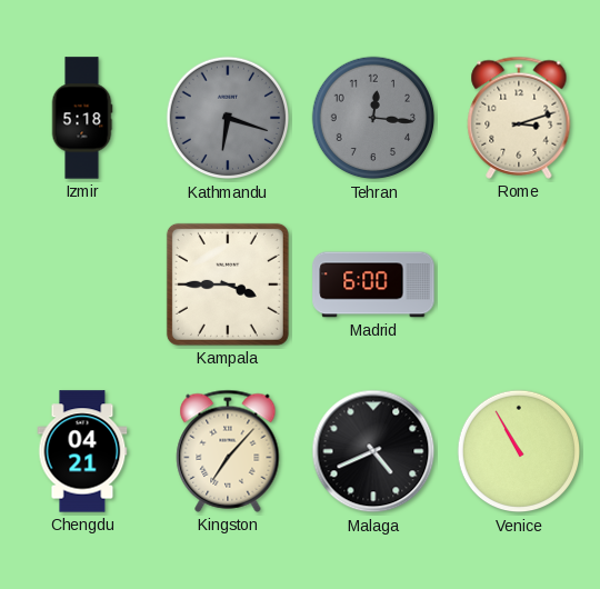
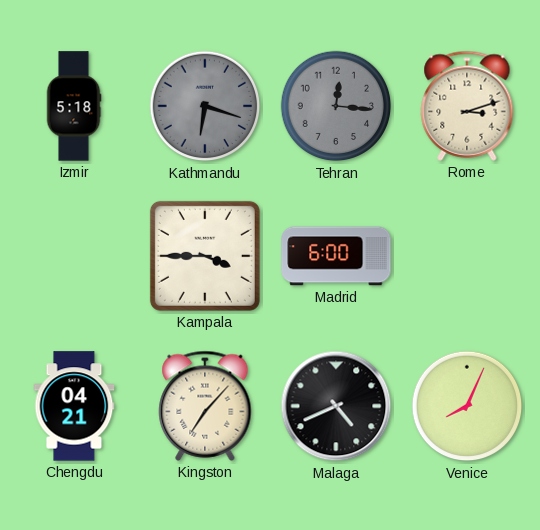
Venice: 10:55 -> 8:04
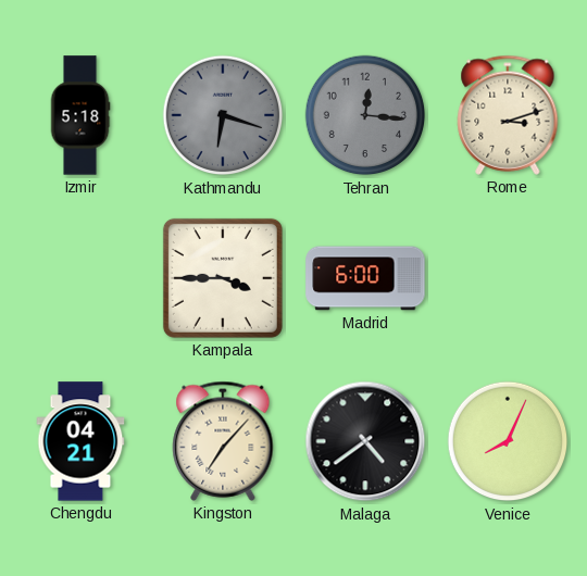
Malaga: 4:41 -> 4:39
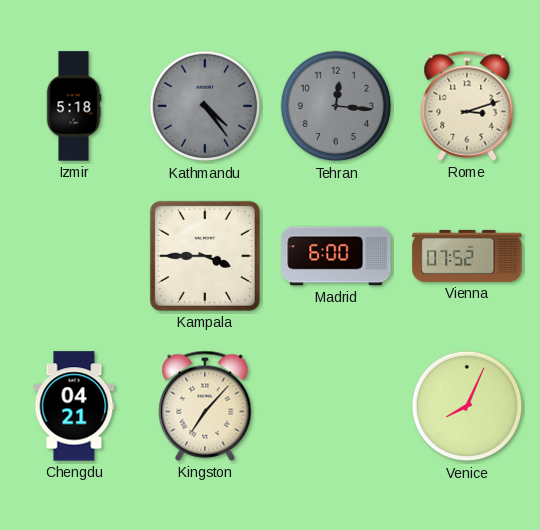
Kathmandu: 6:18 -> 4:24
Vienna: none -> 07:52
Malaga: 4:39 -> none
